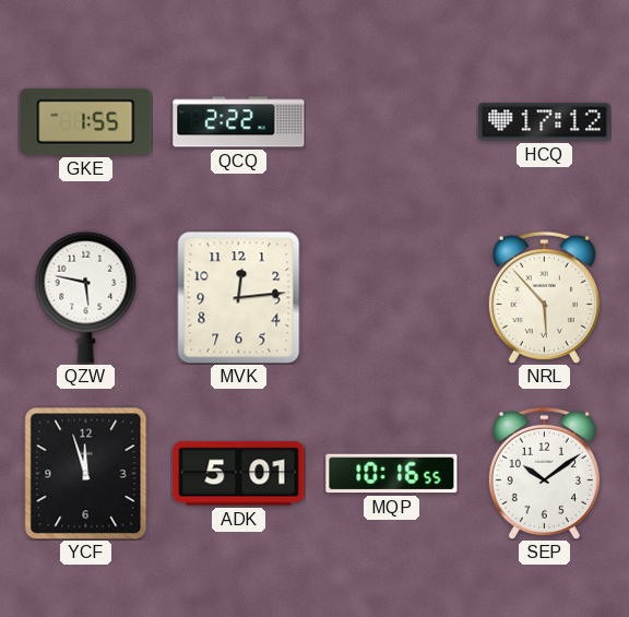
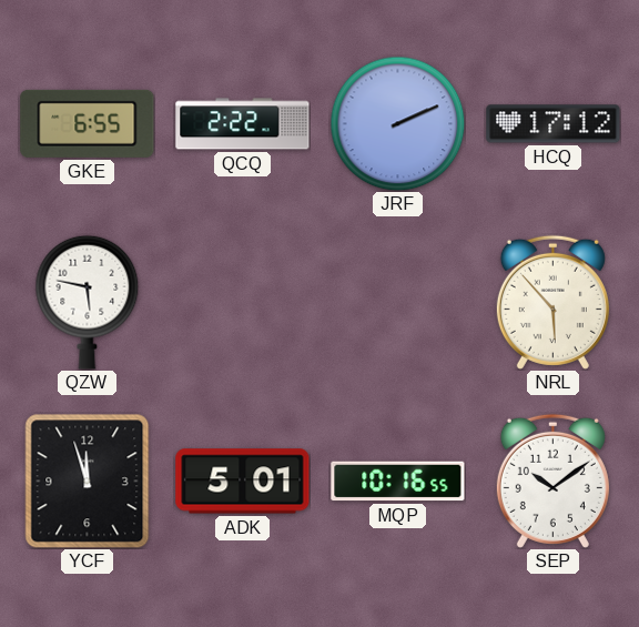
GKE: 1:55 -> 6:55
JRF: none -> 2:11
MVK: 12:14 -> none
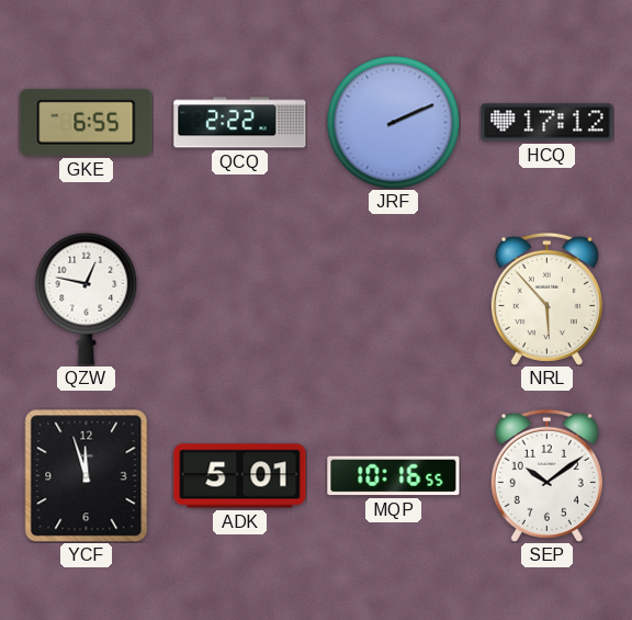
QZW: 5:47 -> 12:47
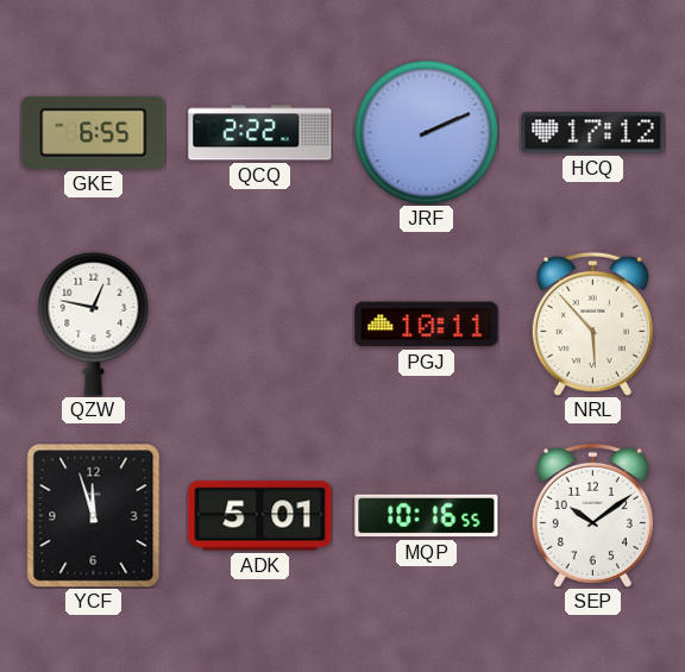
PGJ: none -> 10:11
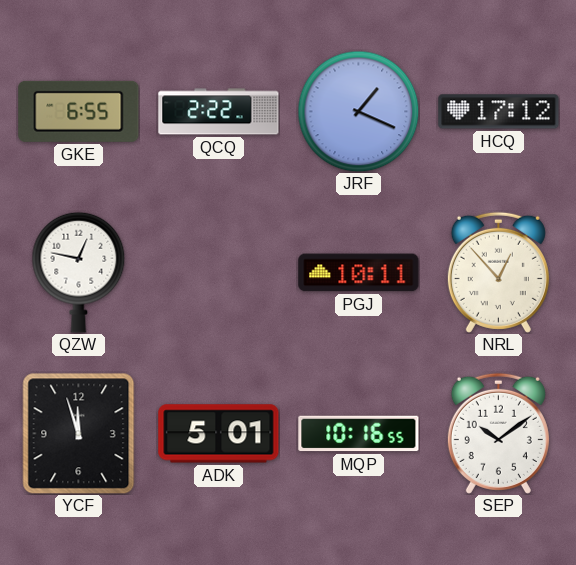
JRF: 2:11 -> 1:19
NRL: 5:53 -> 12:53
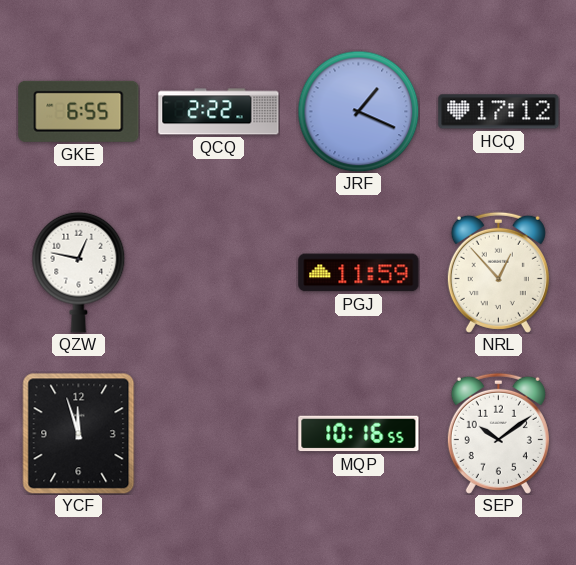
PGJ: 10:11 -> 11:59
ADK: 5:01 -> none
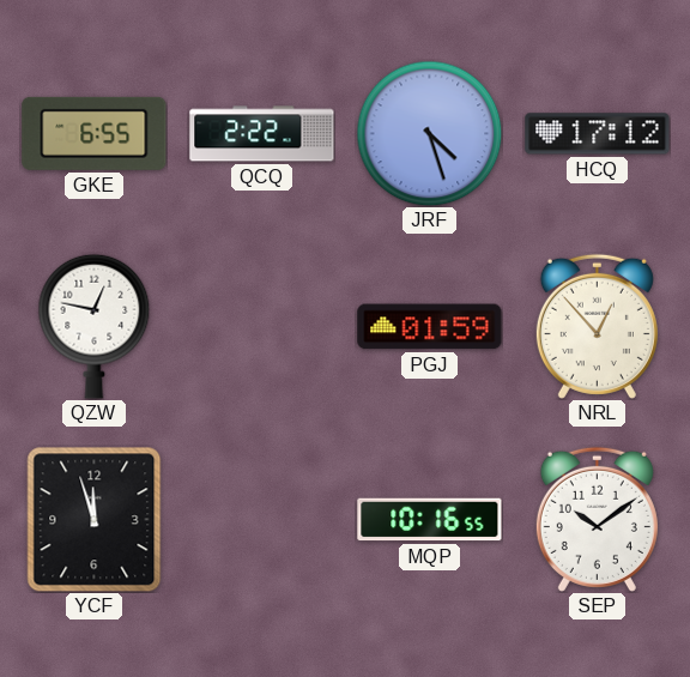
JRF: 1:19 -> 4:27
PGJ: 11:59 -> 01:59
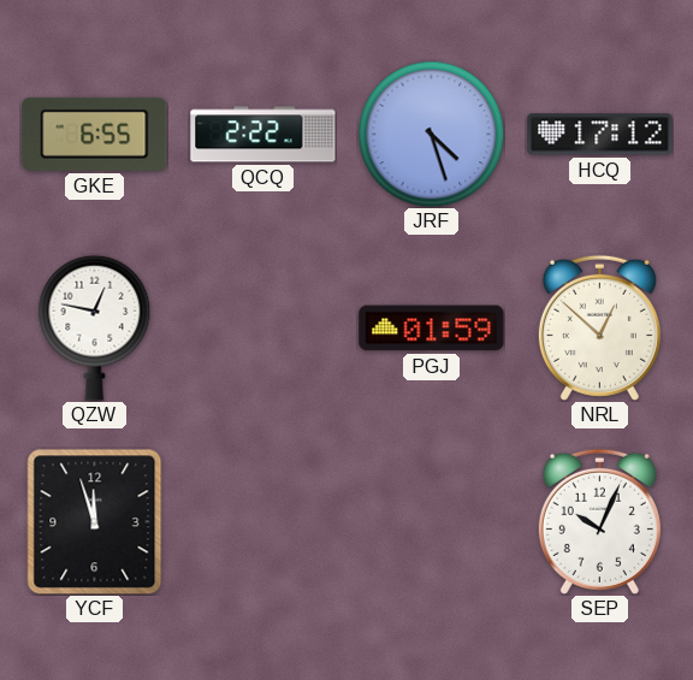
NRL: 12:53 -> 12:52
MQP: 10:16 -> none
SEP: 10:09 -> 10:04
